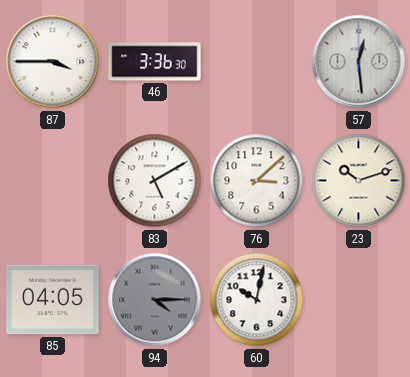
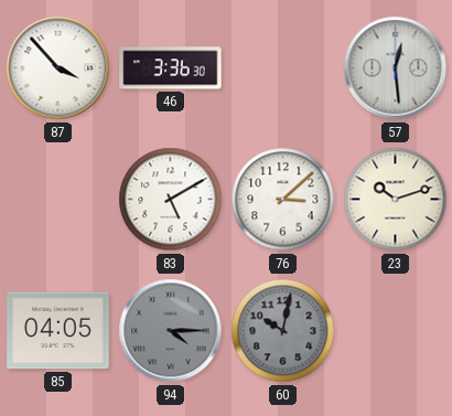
87: 3:45 -> 3:53
60 dial: white -> grey
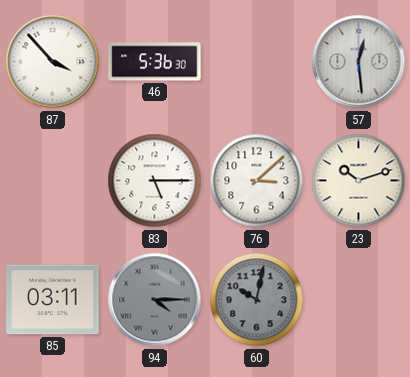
46: 3:36 -> 5:36
83: 5:10 -> 5:15
85: 04:05 -> 03:11
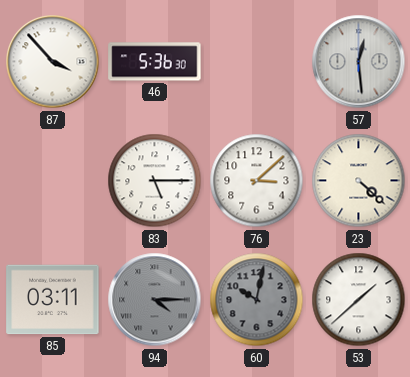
23: 10:12 -> 4:22
53: none -> 1:38
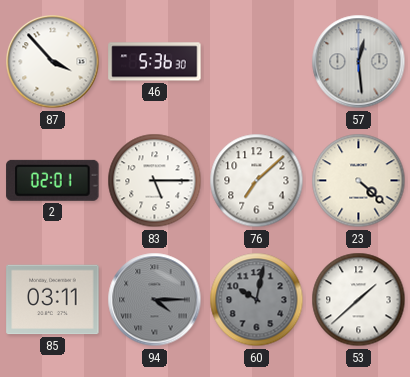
2: none -> 02:01
76: 3:08 -> 7:08
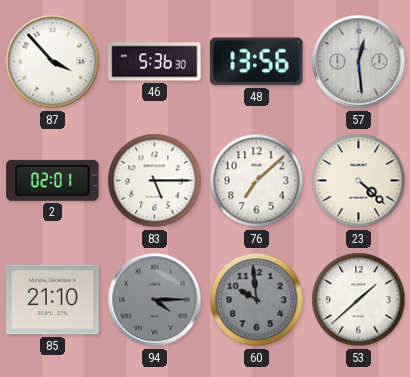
48: none -> 13:56
85: 03:11 -> 21:10
60: 10:02 -> 9:59
